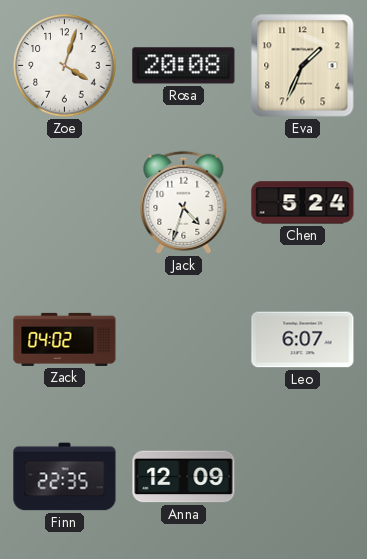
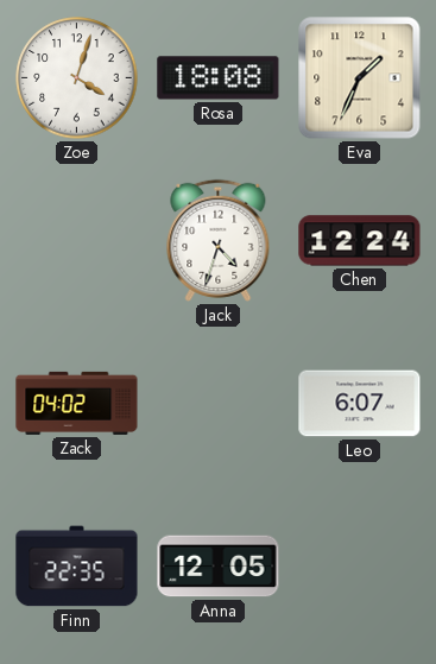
Rosa: 20:08 -> 18:08
Chen: 5:24 -> 12:24
Anna: 12:09 -> 12:05
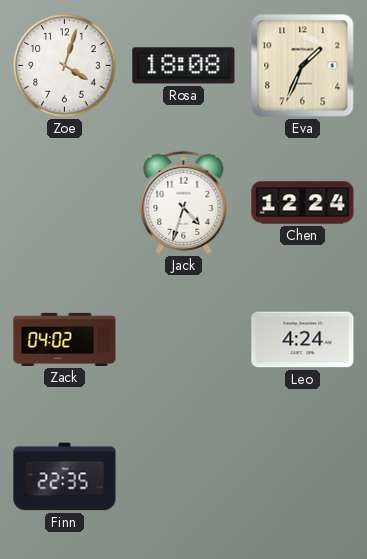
Leo: 6:07 -> 4:24
Anna: 12:05 -> none
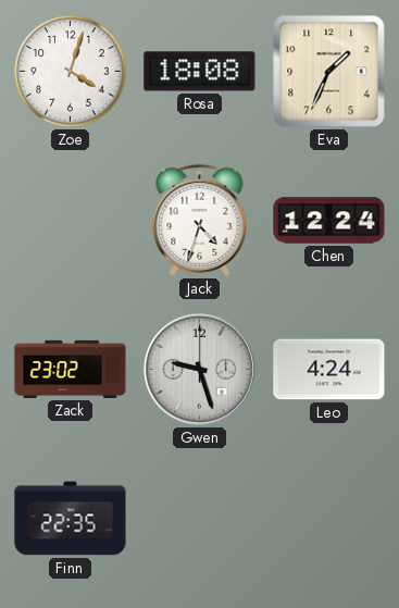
Zack: 04:02 -> 23:02
Gwen: none -> 9:27
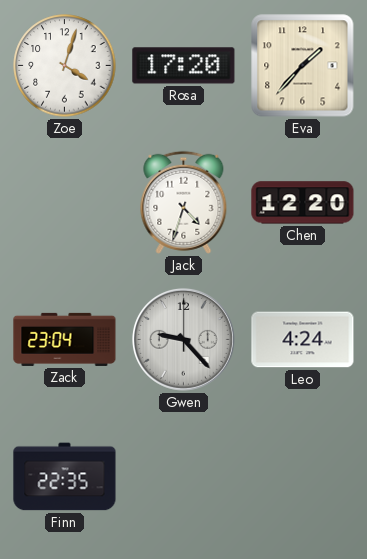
Rosa: 18:08 -> 17:20
Eva: 1:34 -> 1:37
Chen: 12:24 -> 12:20
Zack: 23:02 -> 23:04
Gwen: 9:27 -> 9:23
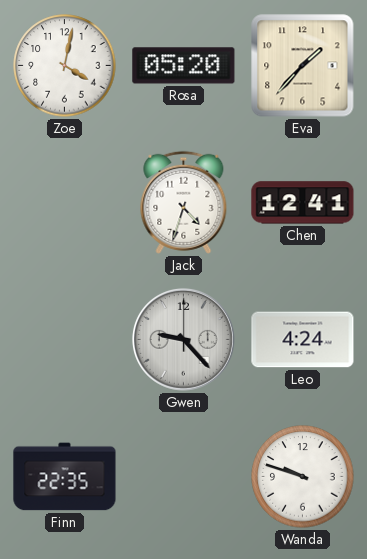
Zoe: 4:03 -> 4:02
Rosa: 17:20 -> 05:20
Chen: 12:20 -> 12:41
Zack: 23:04 -> none
Wanda: none -> 9:48
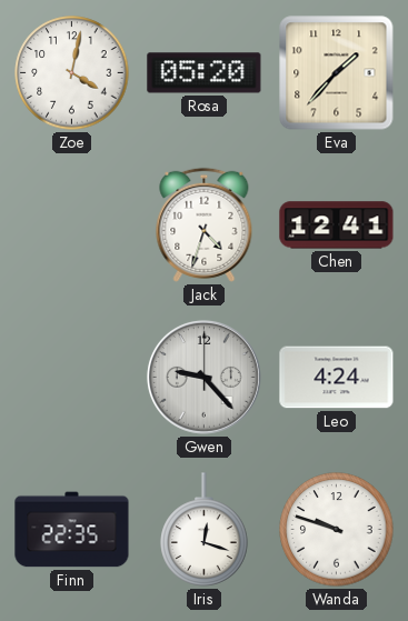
Iris: none -> 12:18
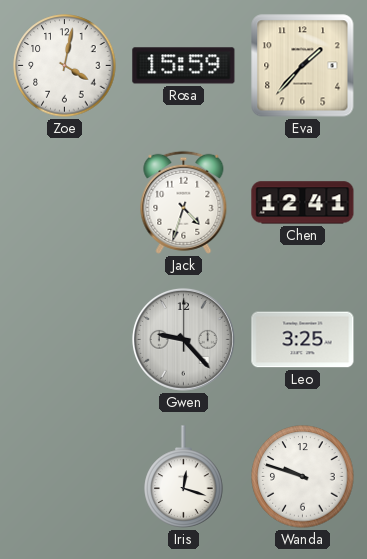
Rosa: 05:20 -> 15:59
Leo: 4:24 -> 3:25
Finn: 22:35 -> none
